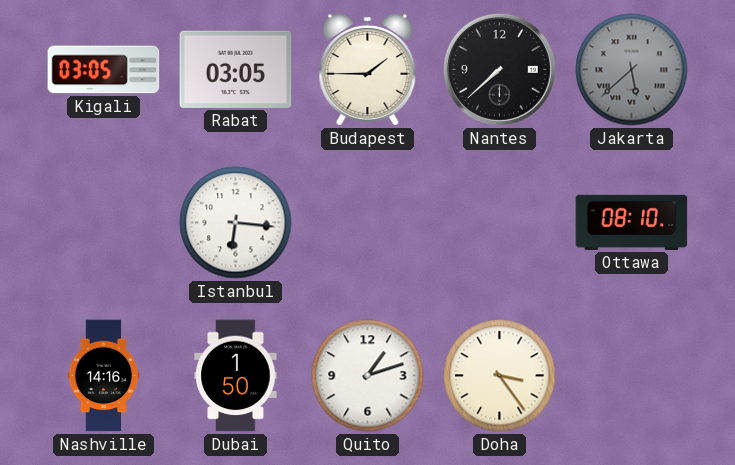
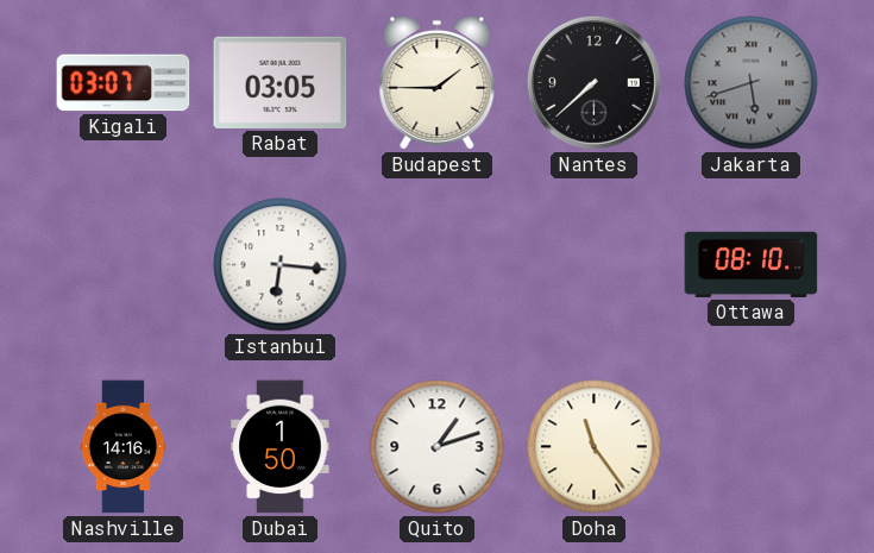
Kigali: 03:05 -> 03:07
Jakarta: 5:38 -> 5:42
Doha: 3:24 -> 11:24
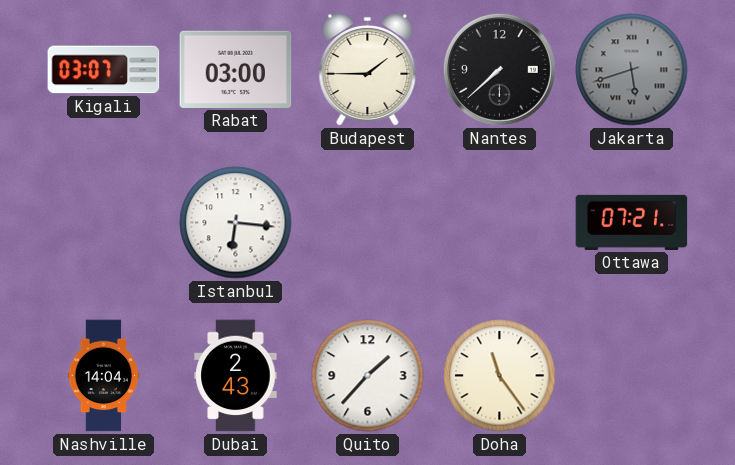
Rabat: 03:05 -> 03:00
Ottawa: 08:10 -> 07:21
Nashville: 14:16 -> 14:04
Dubai: 1:50 -> 2:43
Quito: 1:12 -> 1:37
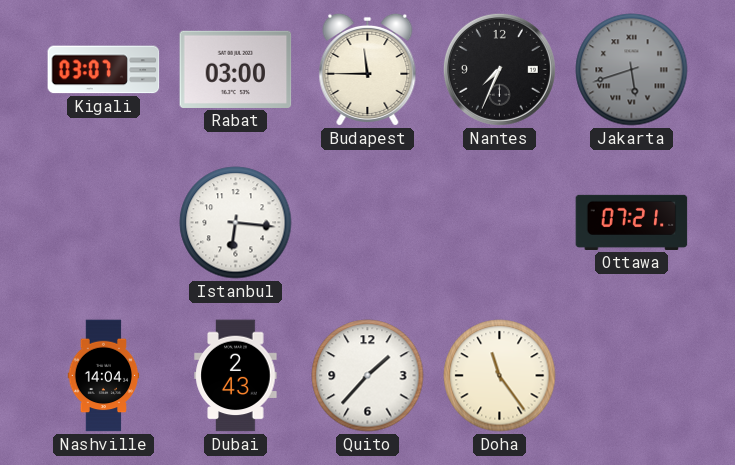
Budapest: 1:45 -> 11:45
Nantes: 7:38 -> 7:34
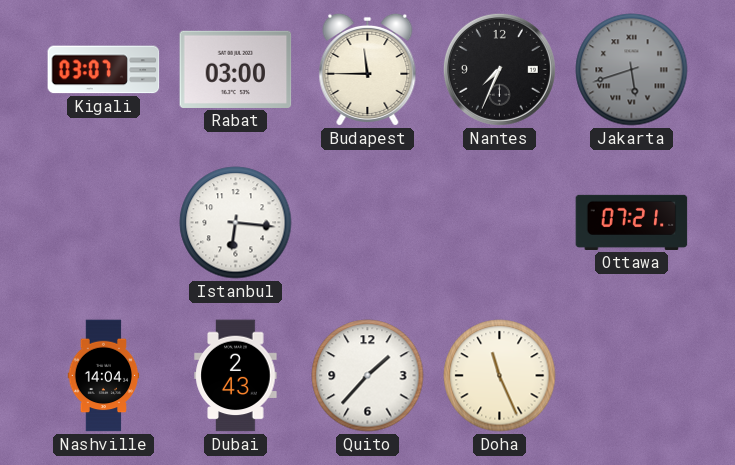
Doha: 11:24 -> 11:26
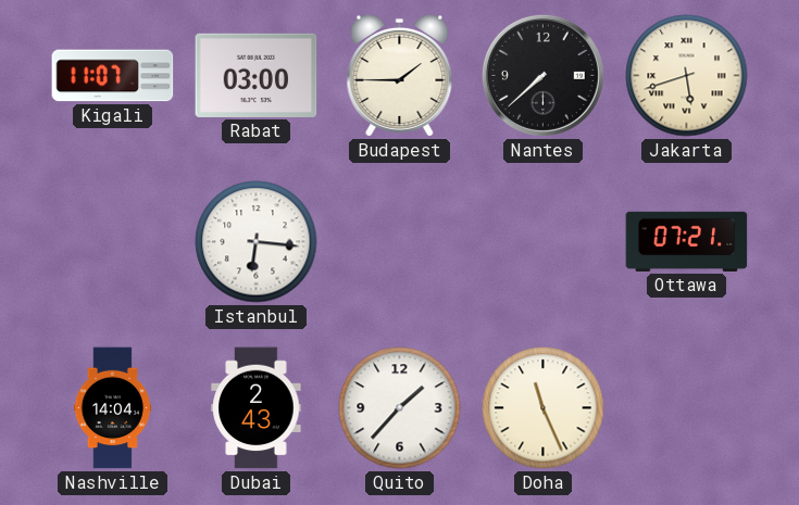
Kigali: 03:07 -> 11:07
Budapest: 11:45 -> 1:45
Nantes: 7:34 -> 7:38
Jakarta dial: grey -> cream
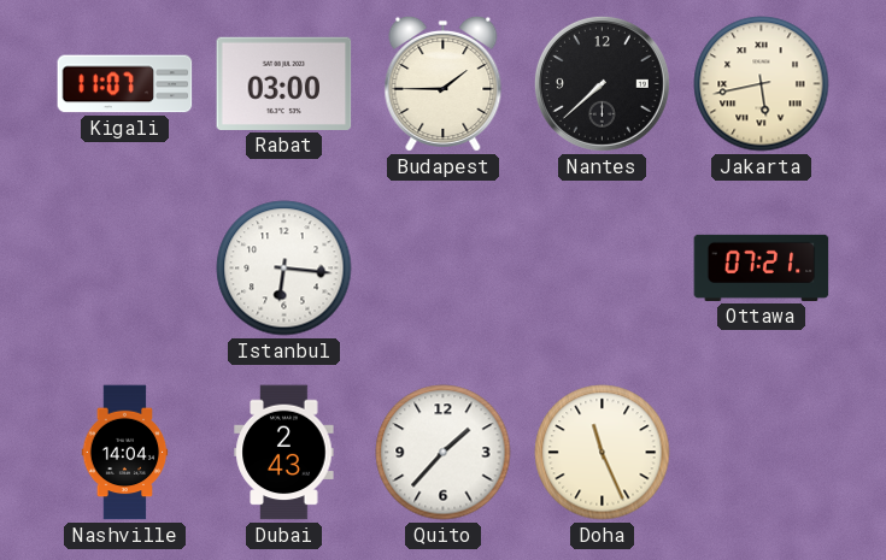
Jakarta: 5:42 -> 5:43
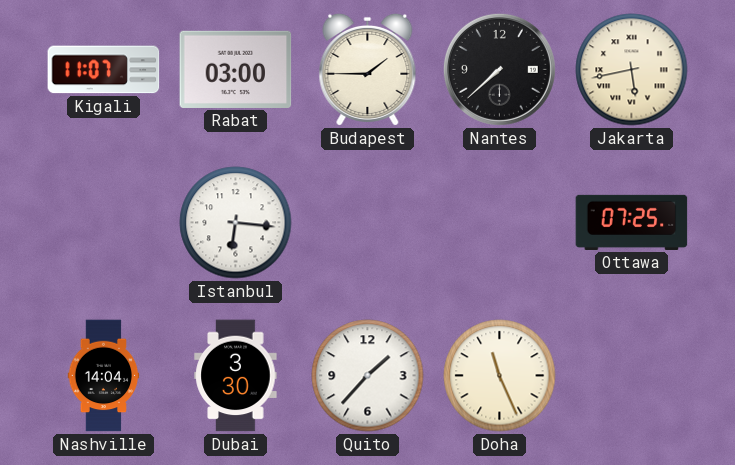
Ottawa: 07:21 -> 07:25
Dubai: 2:43 -> 3:30
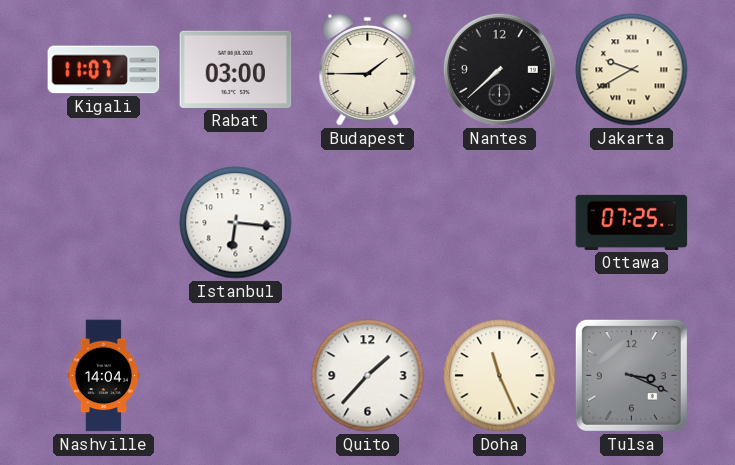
Jakarta: 5:43 -> 9:40
Dubai: 3:30 -> none
Tulsa: none -> 3:19
